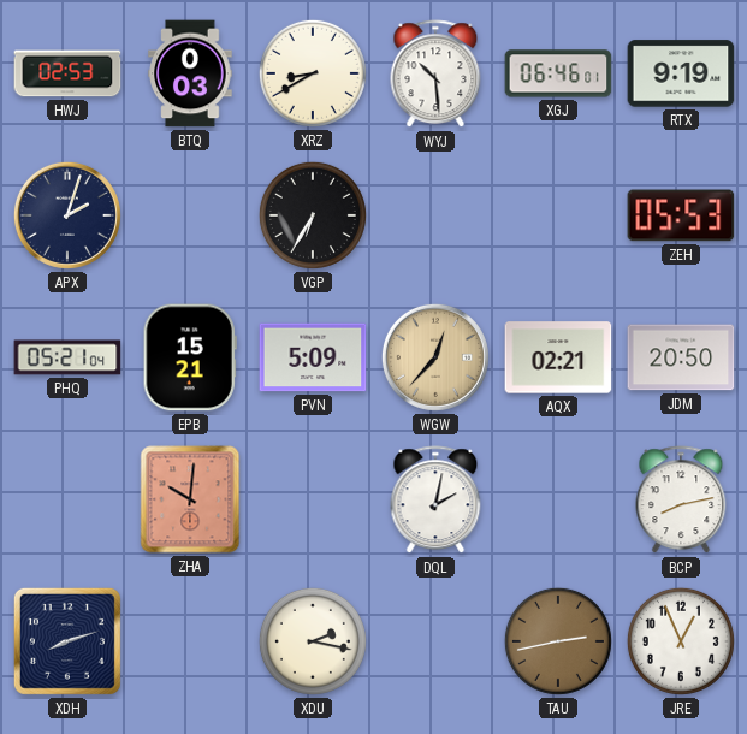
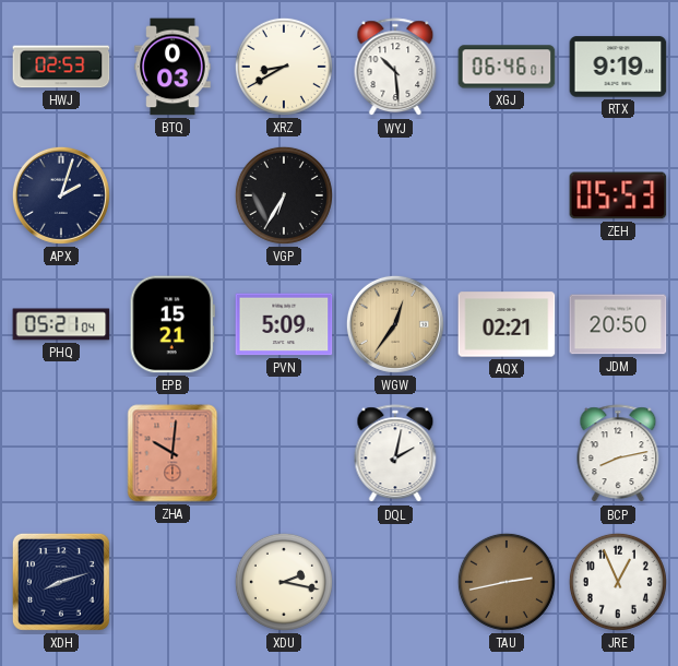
WGW: 12:37 -> 12:36
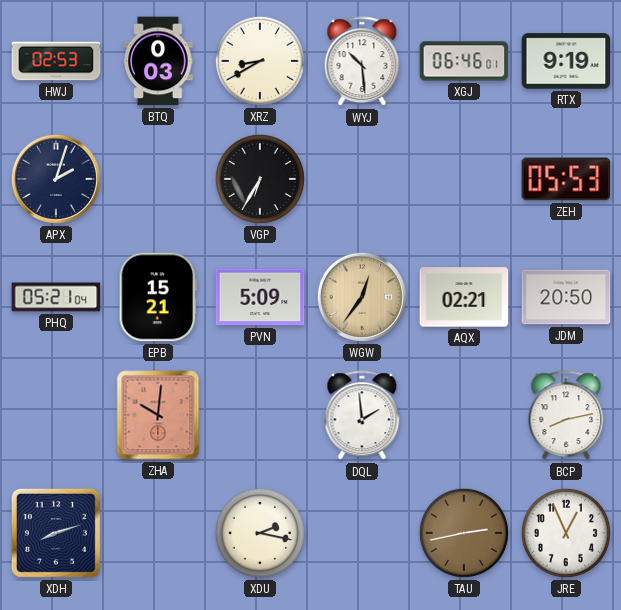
DQL: 2:02 -> 1:59
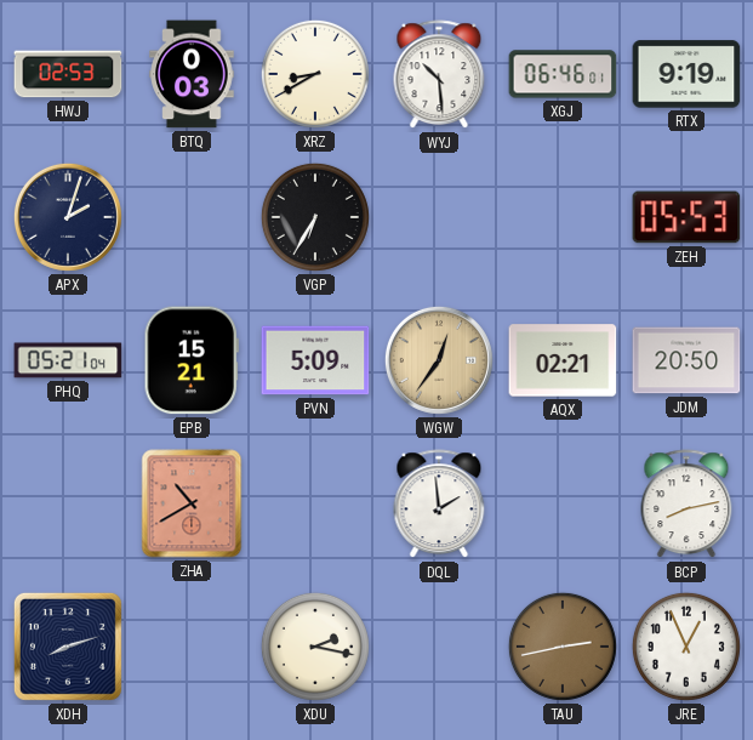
ZHA: 10:01 -> 10:40
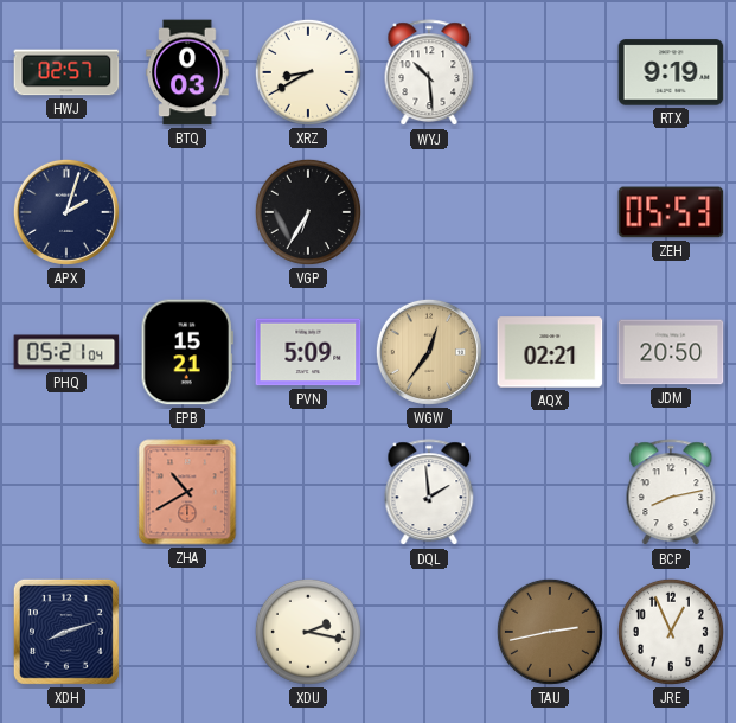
HWJ: 02:53 -> 02:57
XGJ: 06:46 -> none
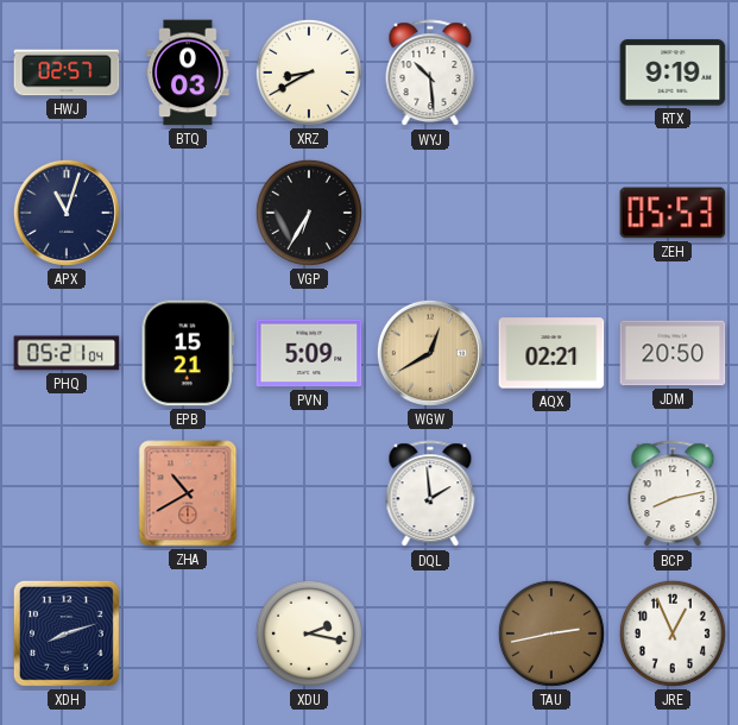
APX: 2:03 -> 11:03
WGW: 12:36 -> 12:40
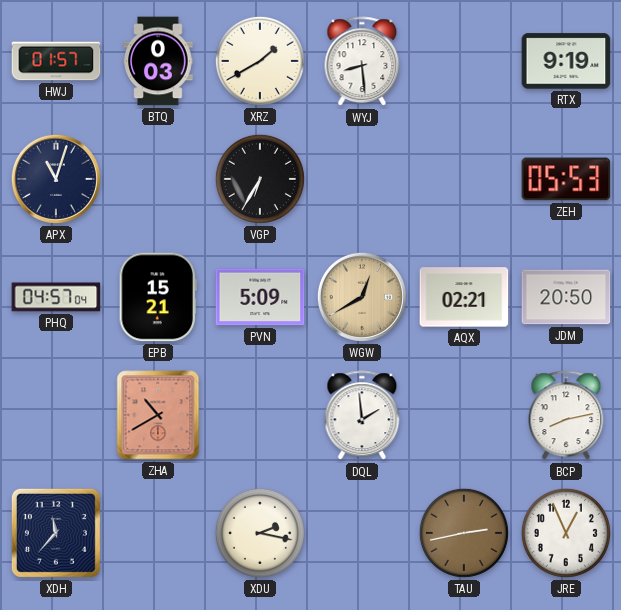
HWJ: 02:57 -> 01:57
XRZ: 8:40 -> 1:40
WYJ: 10:29 -> 8:29
PHQ: 05:21 -> 04:57
XDH: 8:12 -> 11:37
